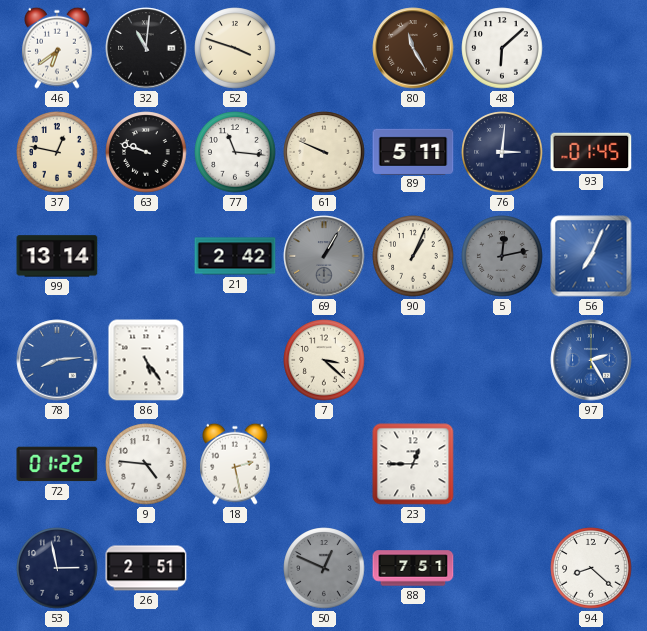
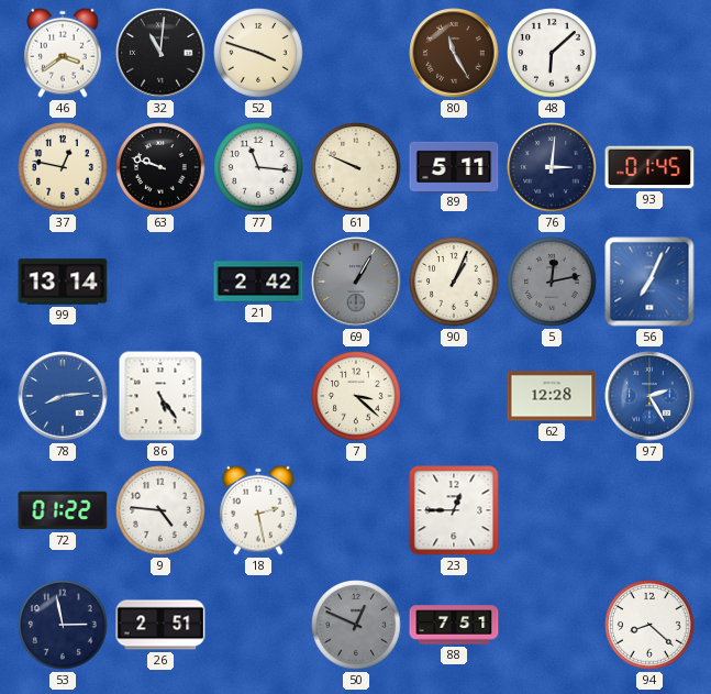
46: 6:39 -> 3:39
62: none -> 12:28
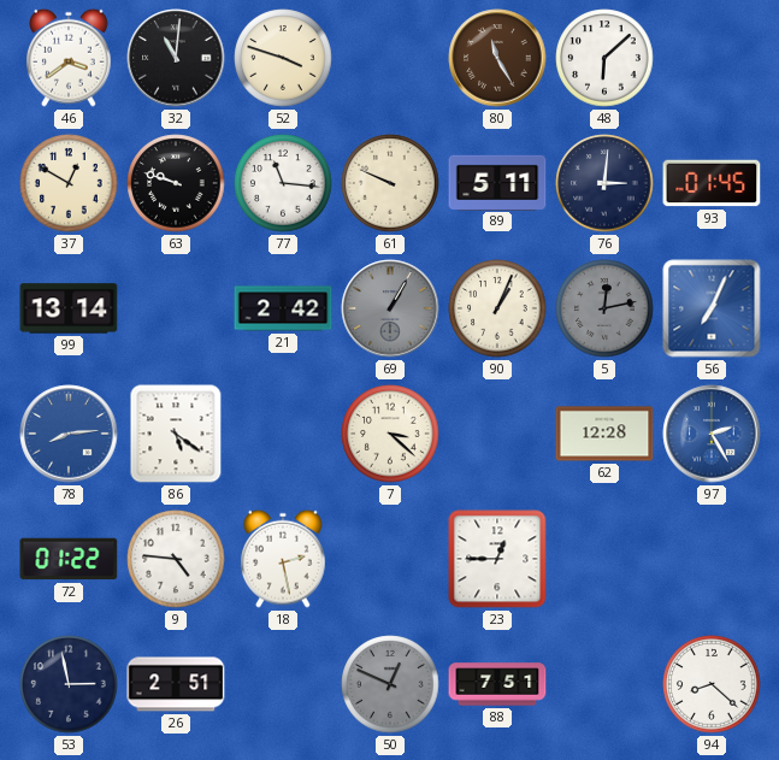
37: 12:47 -> 12:50
86: 5:24 -> 5:21
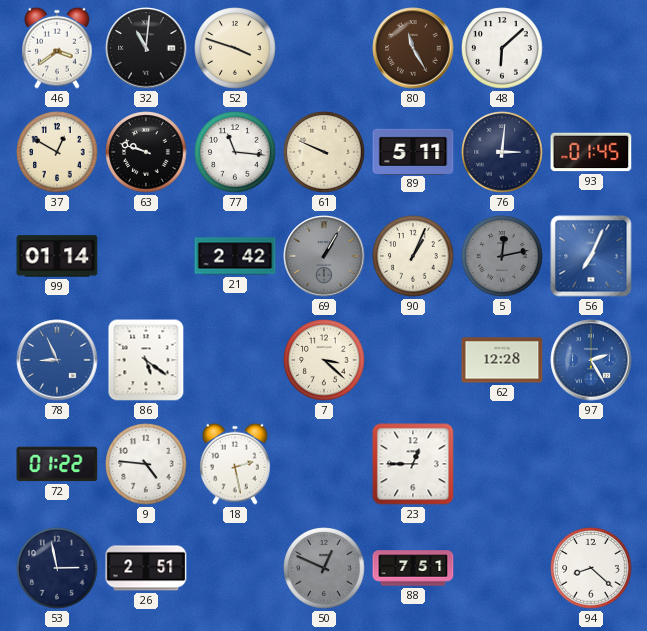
99: 13:14 -> 01:14
78: 8:14 -> 8:56
